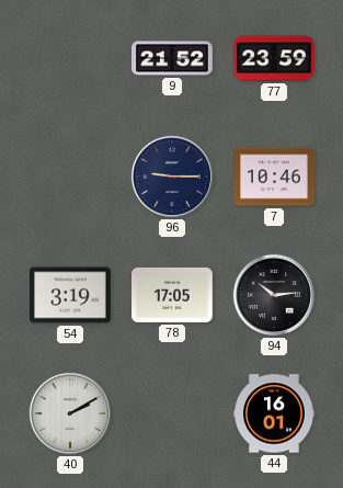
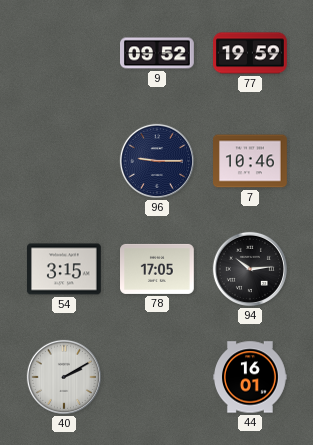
9: 21:52 -> 09:52
77: 23:59 -> 19:59
54: 3:19 -> 3:15
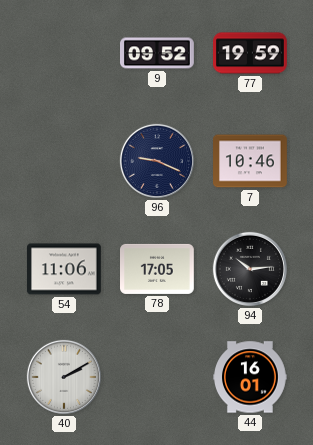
96: 9:15 -> 9:19
54: 3:15 -> 11:06
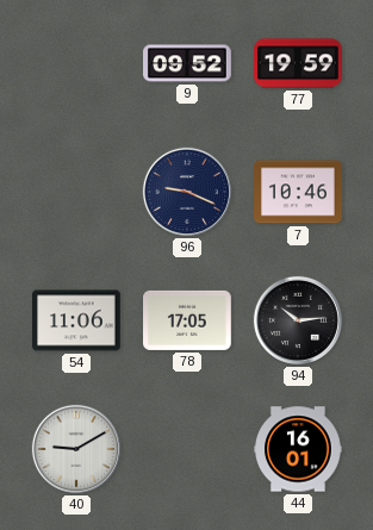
40: 2:10 -> 9:10
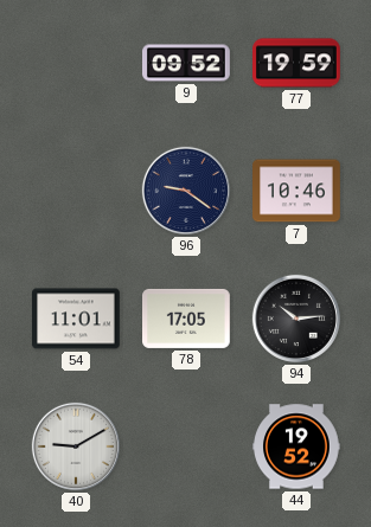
96: 9:19 -> 9:21
54: 11:06 -> 11:01
44: 16:01 -> 19:52
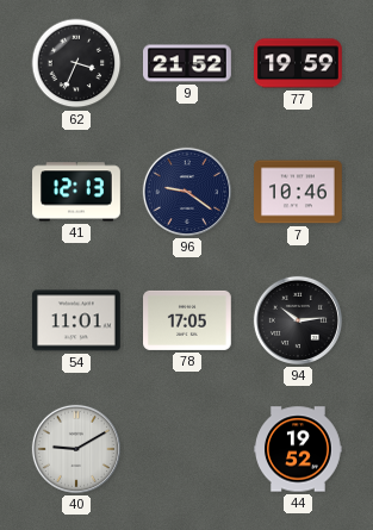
62: none -> 3:34
9: 09:52 -> 21:52
41: none -> 12:13
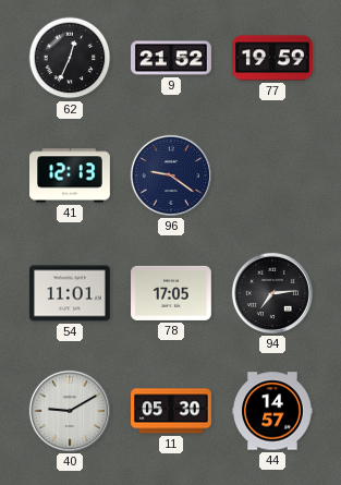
62: 3:34 -> 12:34
7: 10:46 -> none
94: 10:14 -> 7:14
11: none -> 05:30
44: 19:52 -> 14:57
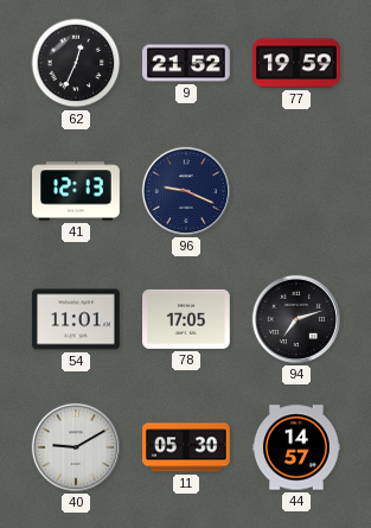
96: 9:21 -> 9:19
94: 7:14 -> 7:12
